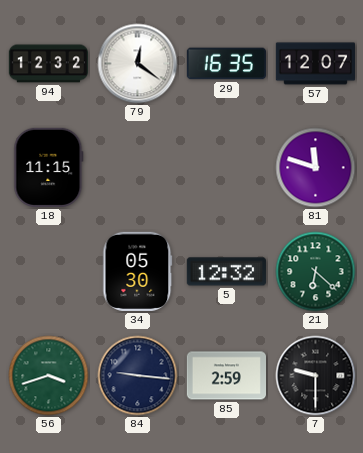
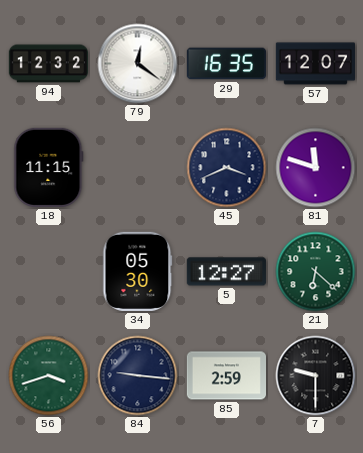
45: none -> 3:41
5: 12:32 -> 12:27
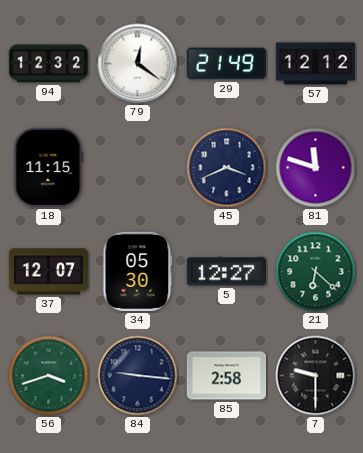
29: 16:35 -> 21:49
57: 12:07 -> 12:12
37: none -> 12:07
85: 2:59 -> 2:58
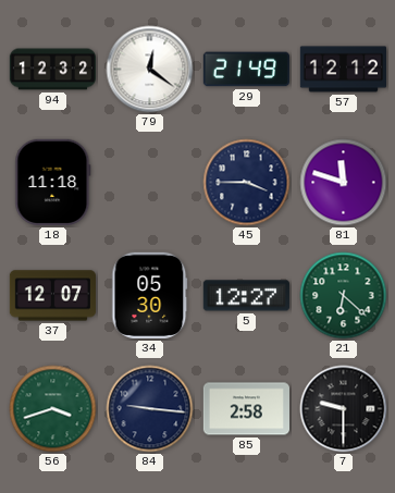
18: 11:15 -> 11:18
45: 3:41 -> 3:45
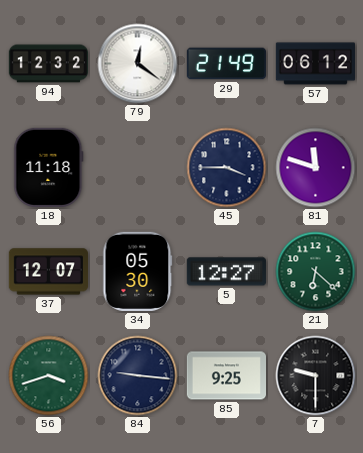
57: 12:12 -> 06:12
85: 2:58 -> 9:25
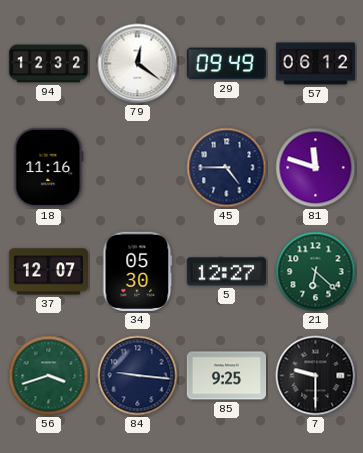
29: 21:49 -> 09:49
18: 11:18 -> 11:16
45: 3:45 -> 4:45
